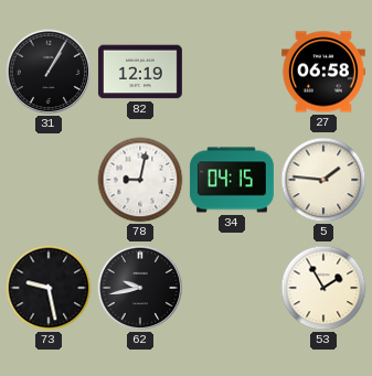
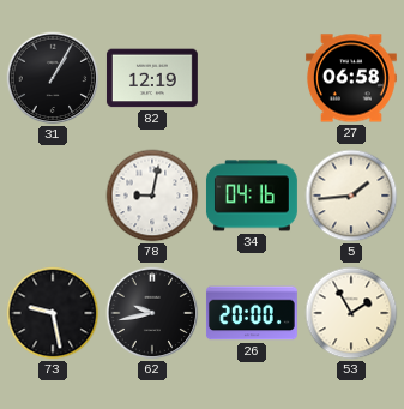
34: 04:15 -> 04:16
5: 1:46 -> 1:44
26: none -> 20:00
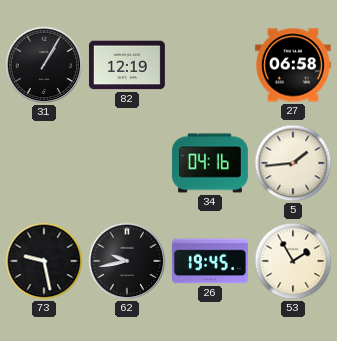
78: 9:02 -> none
26: 20:00 -> 19:45
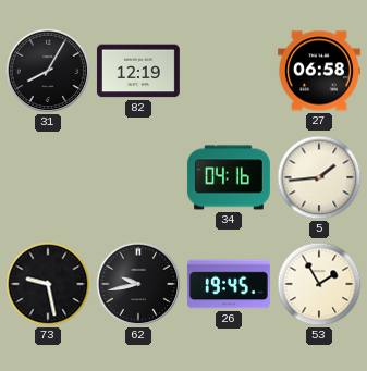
31: 1:05 -> 8:05
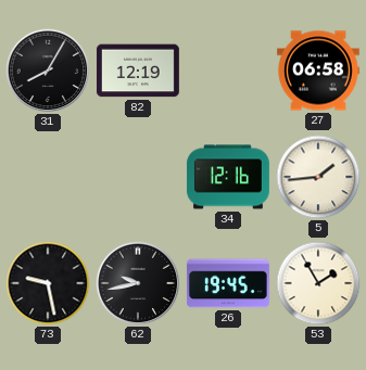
34: 04:16 -> 12:16
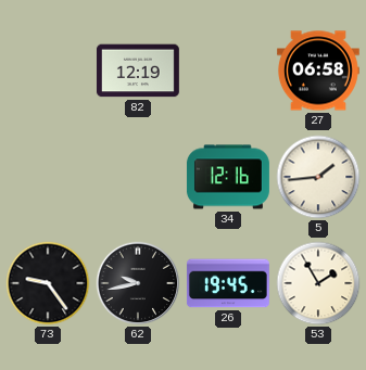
31: 8:05 -> none
73: 9:28 -> 9:24
